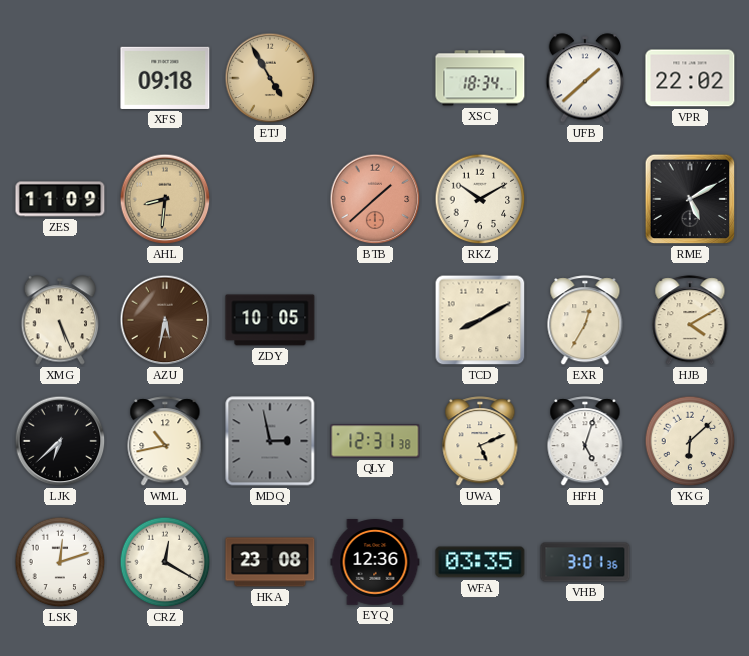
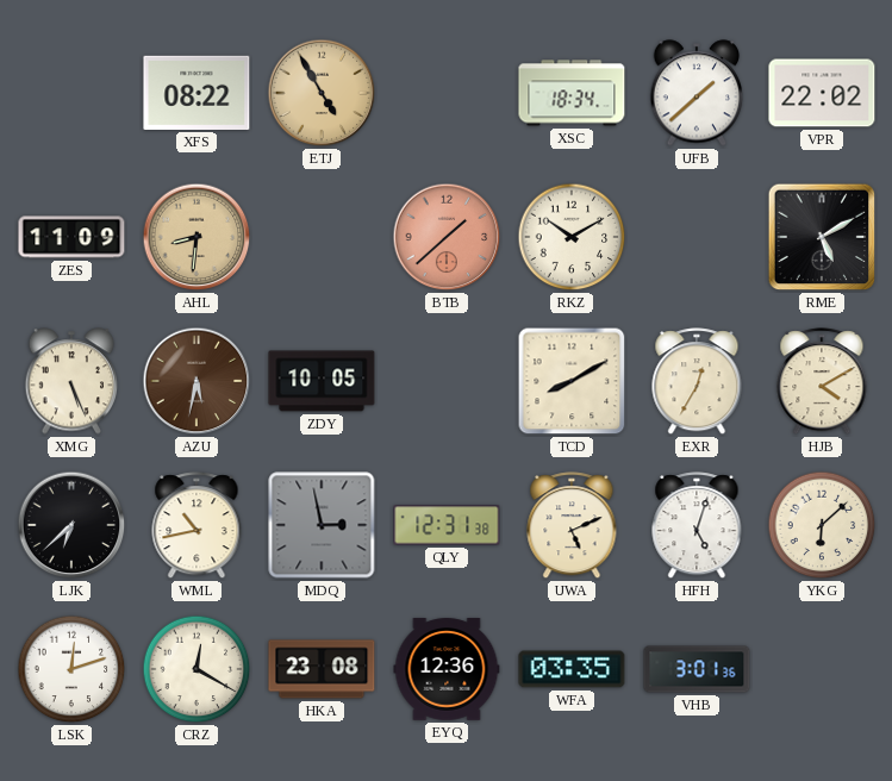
XFS: 09:18 -> 08:22
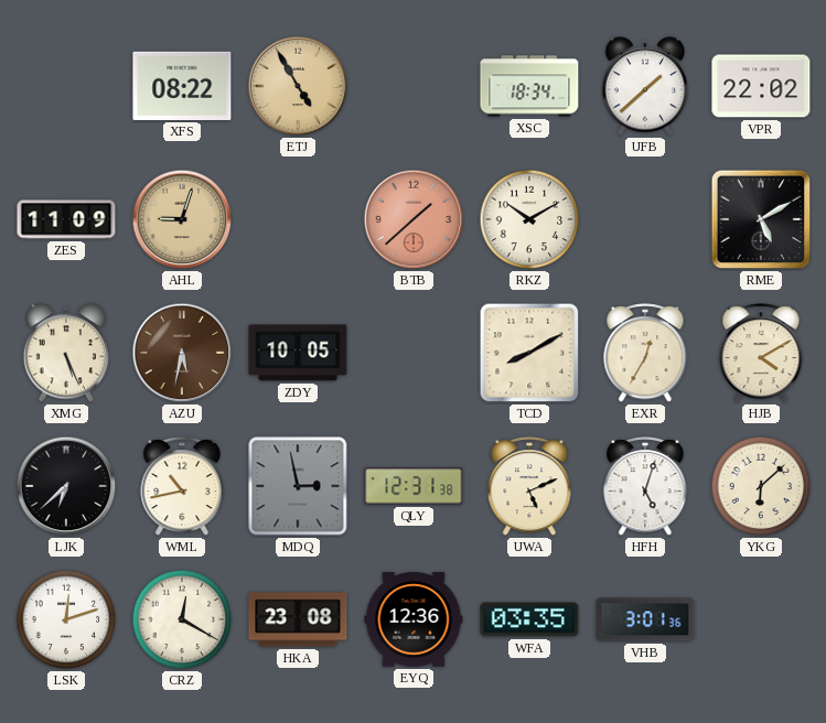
AHL: 8:31 -> 9:03
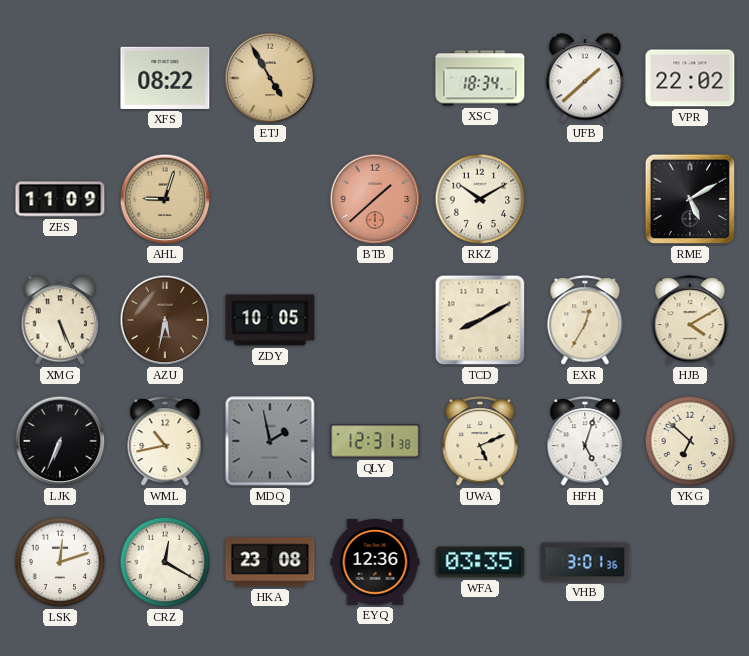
LJK: 6:38 -> 6:34
MDQ: 2:58 -> 1:58
YKG: 6:08 -> 6:52
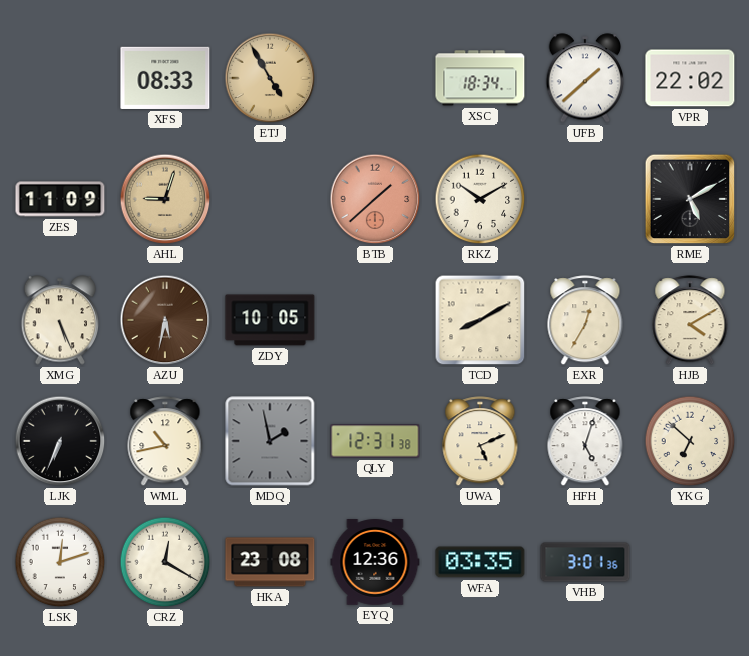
XFS: 08:22 -> 08:33
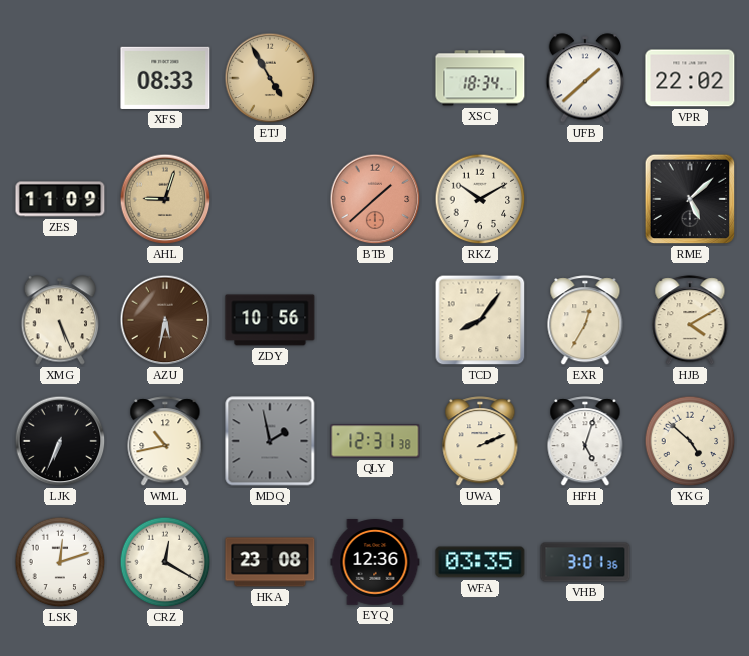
RME: 5:10 -> 5:08
ZDY: 10:05 -> 10:56
TCD: 8:10 -> 8:06
UWA: 5:11 -> 2:11
YKG: 6:52 -> 4:52
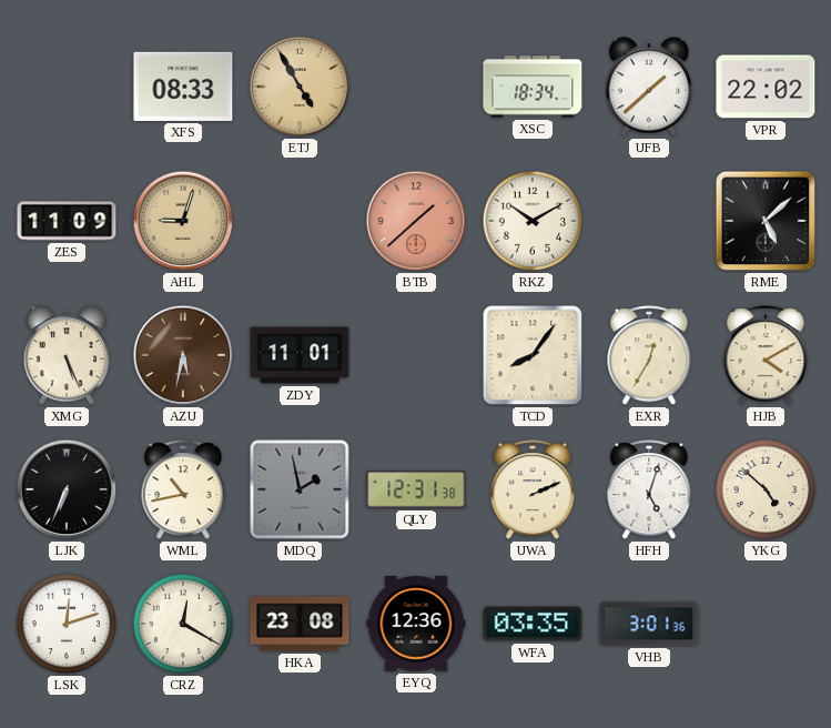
ZDY: 10:56 -> 11:01
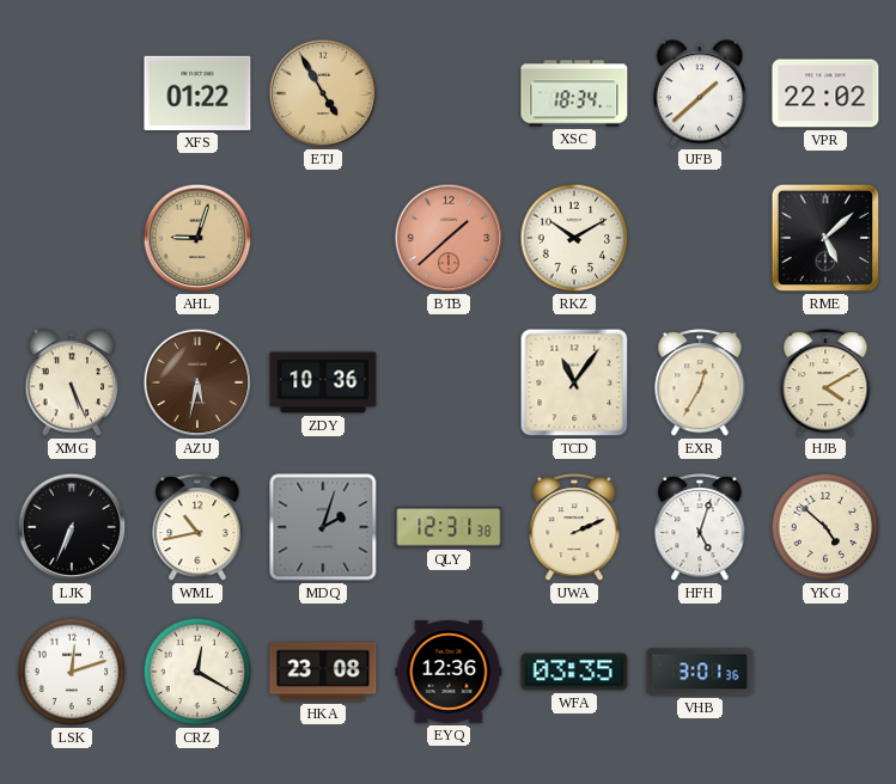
XFS: 08:33 -> 01:22
ZES: 11:09 -> none
ZDY: 11:01 -> 10:36
TCD: 8:06 -> 11:06
MDQ: 1:58 -> 2:03
